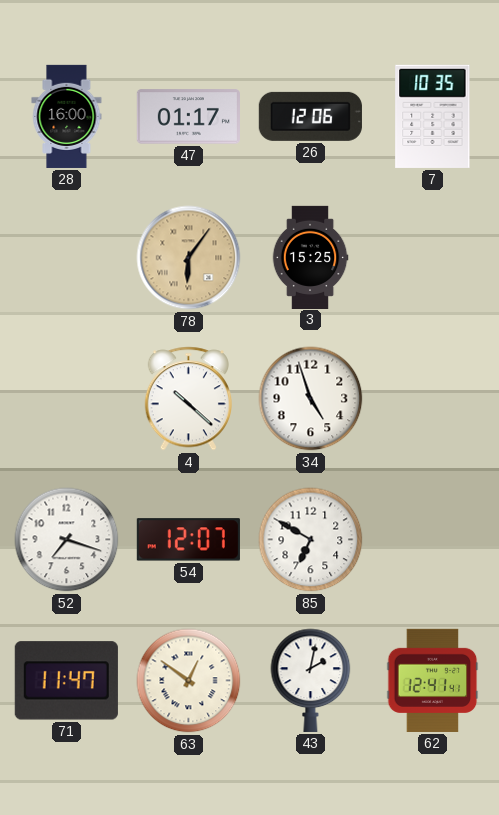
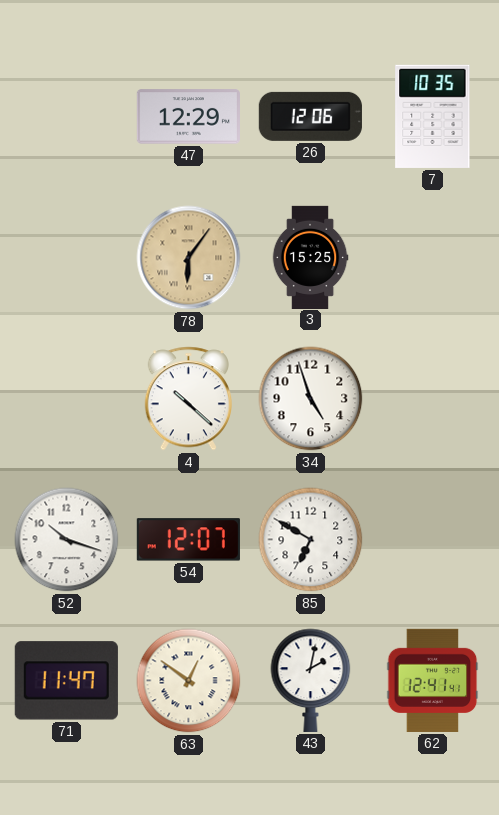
28: 16:00 -> none
47: 01:17 -> 12:29
52: 7:18 -> 10:18
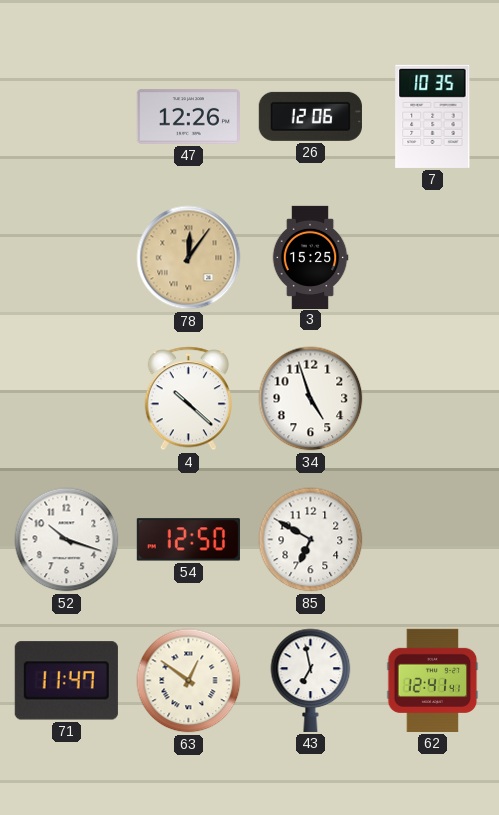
47: 12:29 -> 12:26
78: 6:06 -> 12:06
54: 12:07 -> 12:50
43: 2:02 -> 6:58
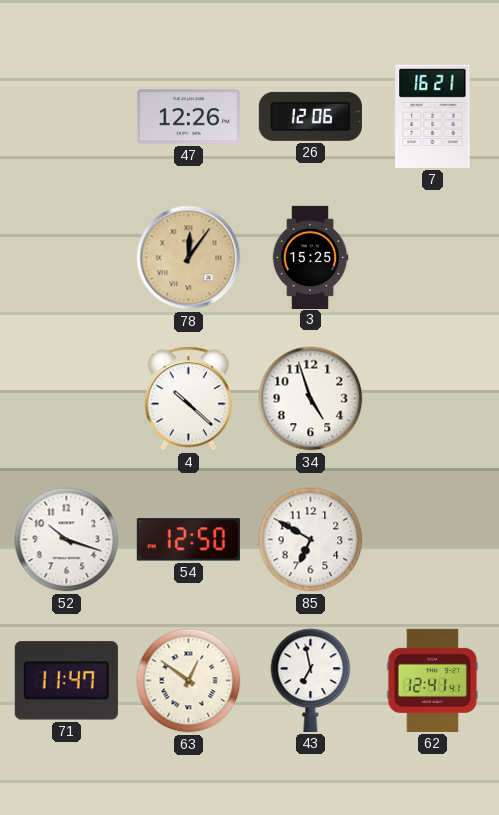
7: 10:35 -> 16:21
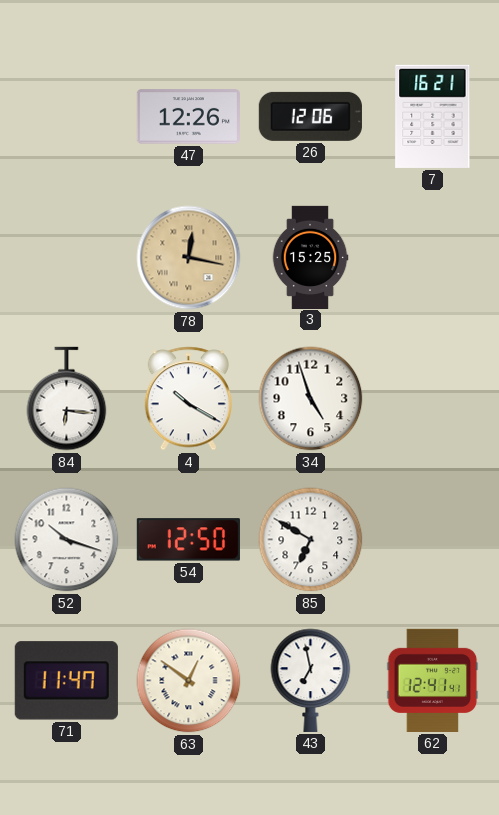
78: 12:06 -> 12:17
84: none -> 6:16
4: 10:22 -> 10:20
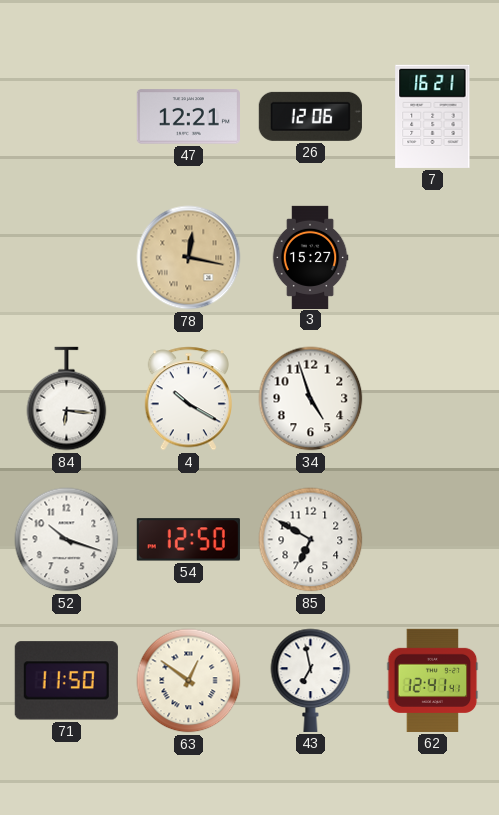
47: 12:26 -> 12:21
3: 15:25 -> 15:27
71: 11:47 -> 11:50
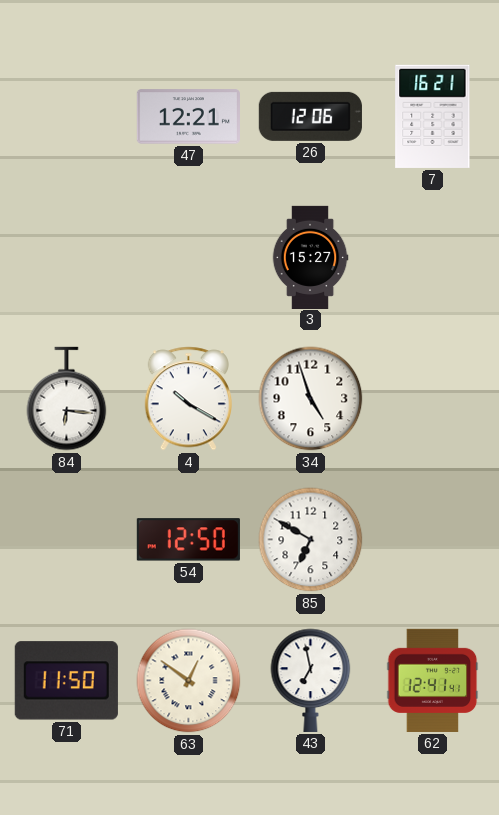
78: 12:17 -> none
52: 10:18 -> none
